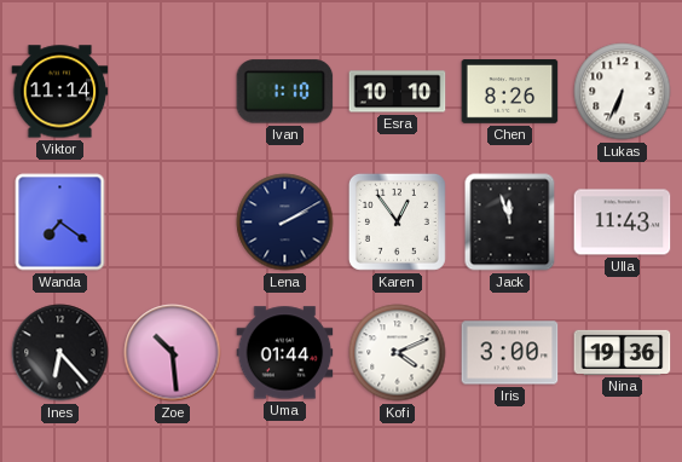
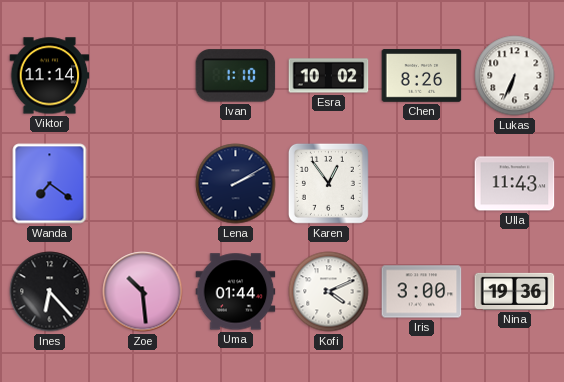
Esra: 10:10 -> 10:02
Jack: 11:57 -> none
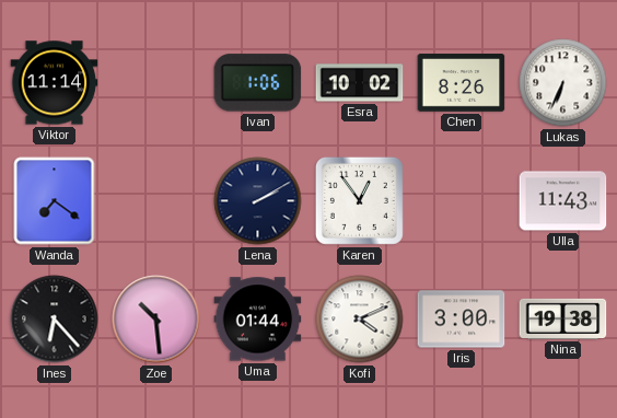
Ivan: 1:10 -> 1:06
Nina: 19:36 -> 19:38
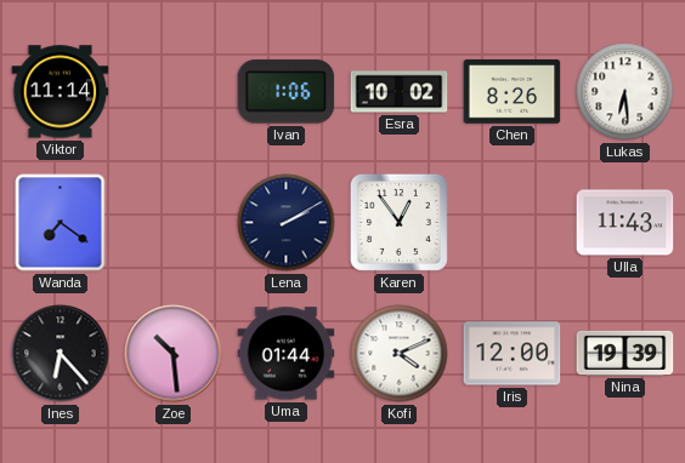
Lukas: 6:34 -> 6:29
Iris: 3:00 -> 12:00
Nina: 19:38 -> 19:39
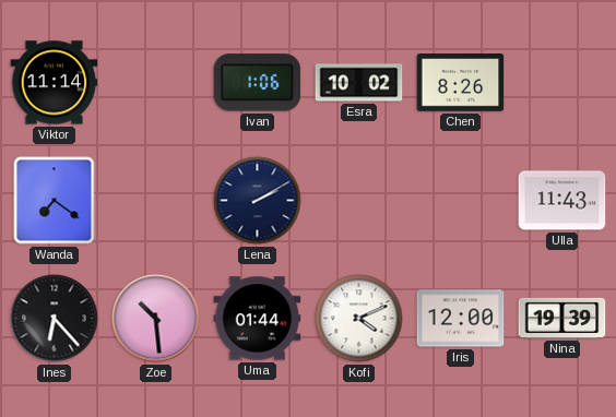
Lukas: 6:29 -> none
Karen: 12:54 -> none
